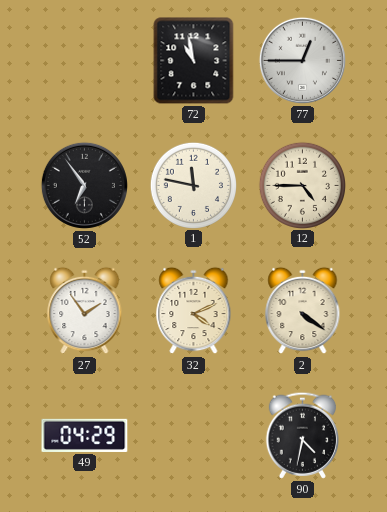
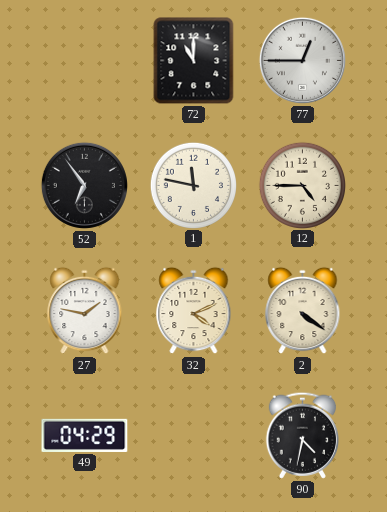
72: 10:58 -> 11:00
27: 1:54 -> 1:47
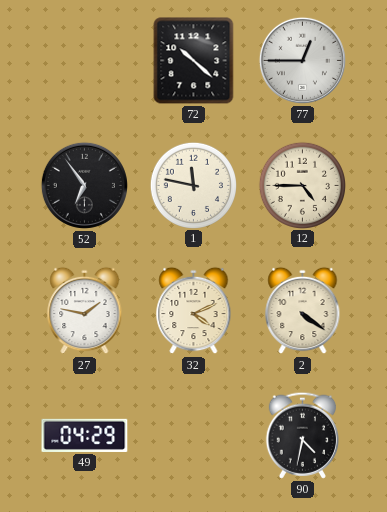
72: 11:00 -> 10:22
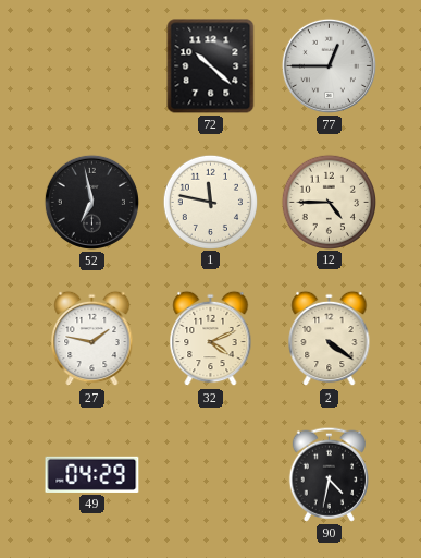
52: 6:54 -> 6:58
